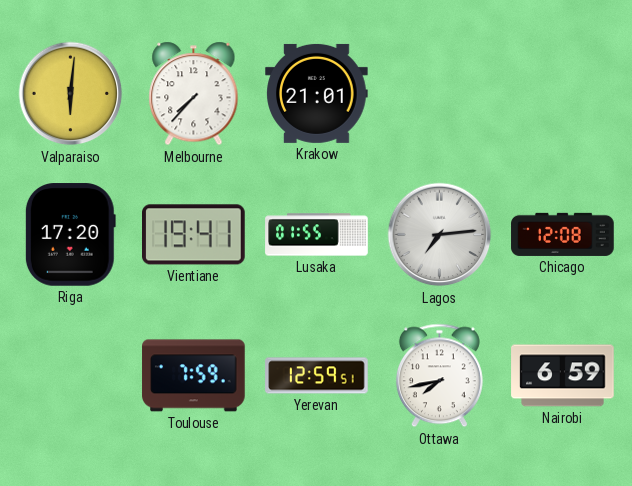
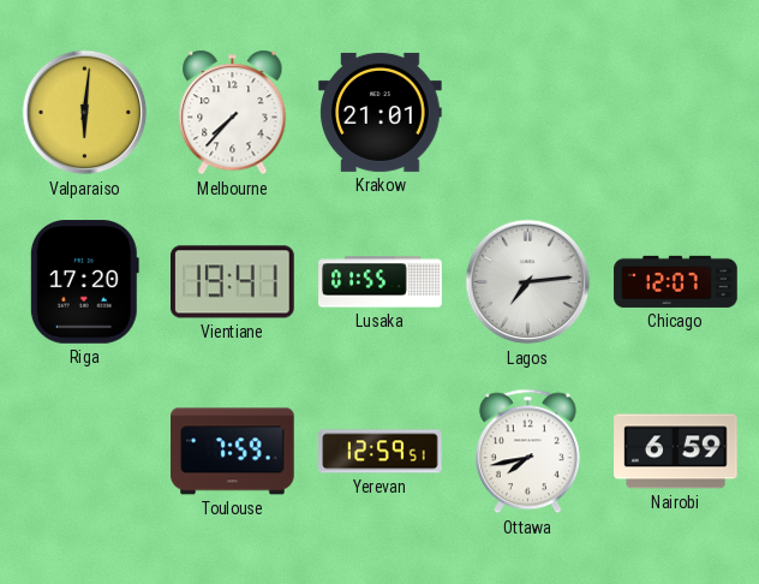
Chicago: 12:08 -> 12:07
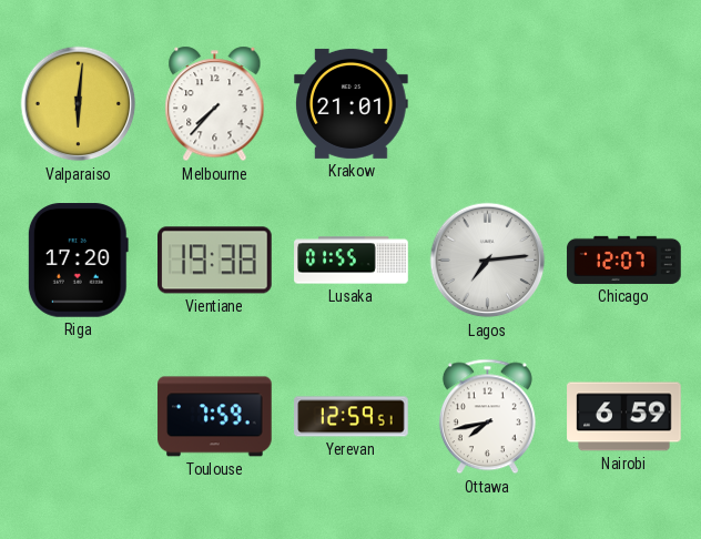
Vientiane: 19:41 -> 19:38
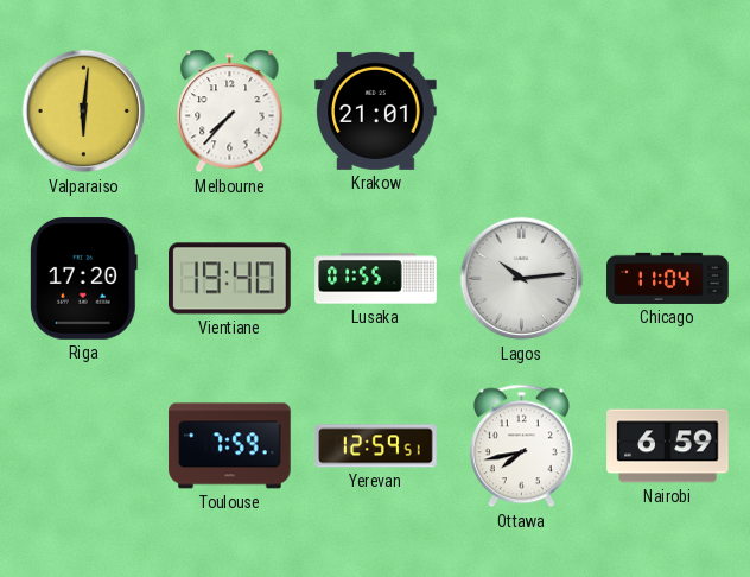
Vientiane: 19:38 -> 19:40
Lagos: 7:14 -> 10:14
Chicago: 12:07 -> 11:04
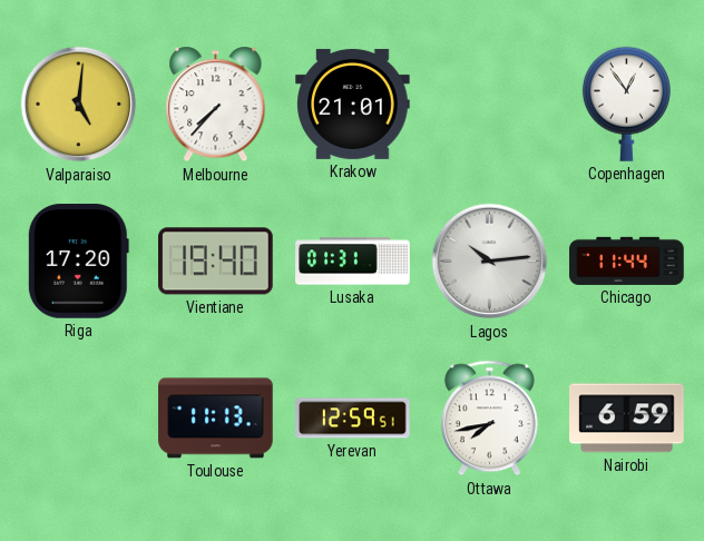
Valparaiso: 6:01 -> 5:01
Copenhagen: none -> 12:54
Lusaka: 01:55 -> 01:31
Chicago: 11:04 -> 11:44
Toulouse: 7:59 -> 11:13
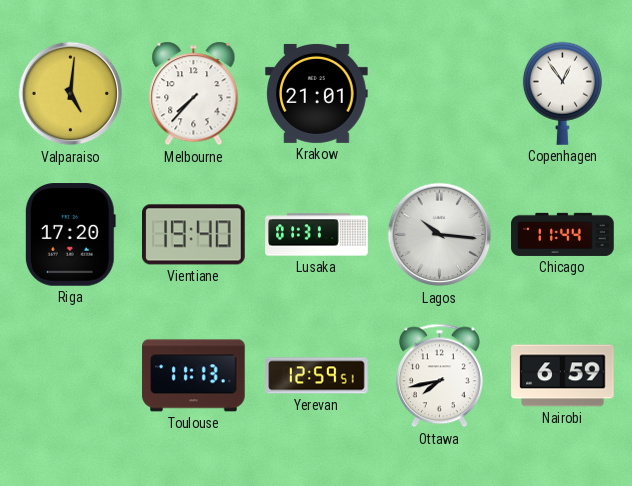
Lagos: 10:14 -> 10:16
